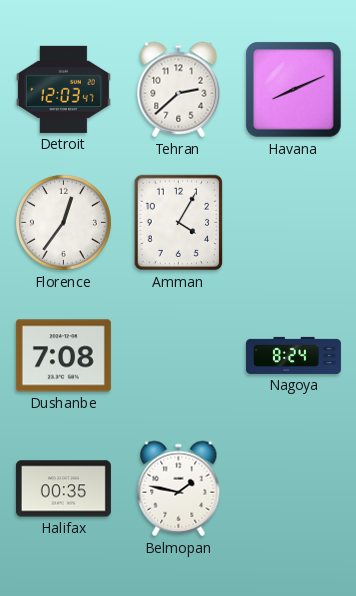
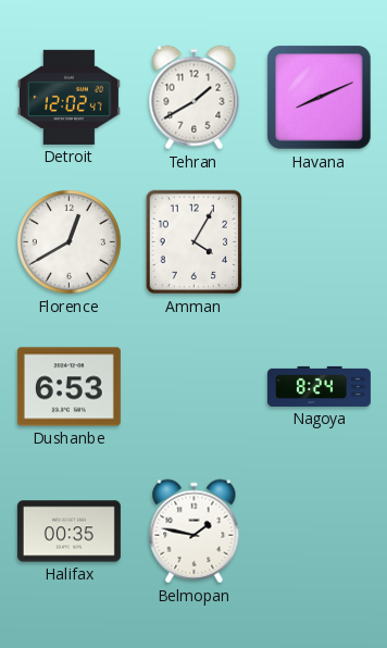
Detroit: 12:03 -> 12:02
Tehran: 2:38 -> 1:40
Florence: 12:36 -> 12:40
Dushanbe: 7:08 -> 6:53
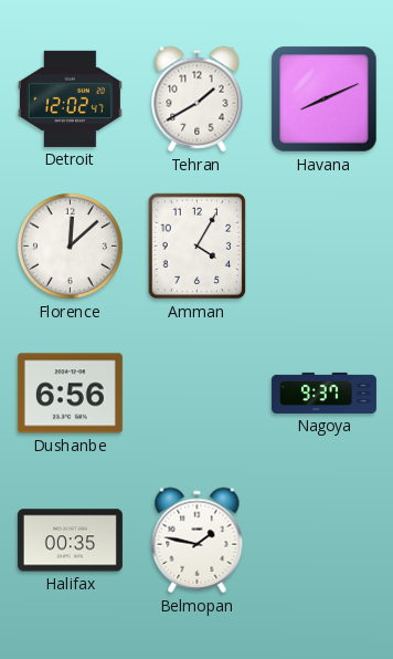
Florence: 12:40 -> 12:08
Dushanbe: 6:53 -> 6:56
Nagoya: 8:24 -> 9:37
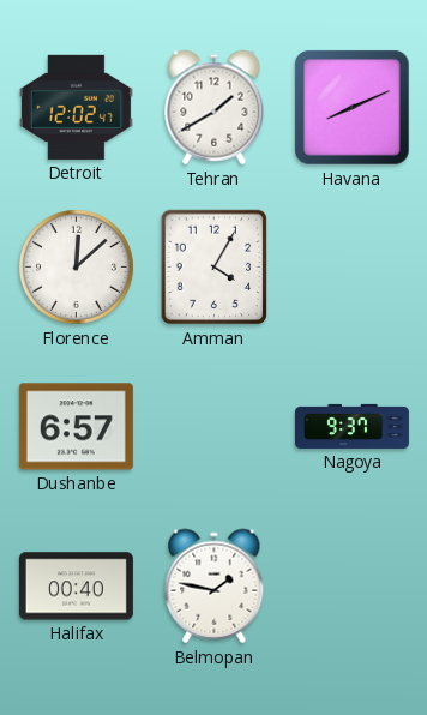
Dushanbe: 6:56 -> 6:57
Halifax: 00:35 -> 00:40
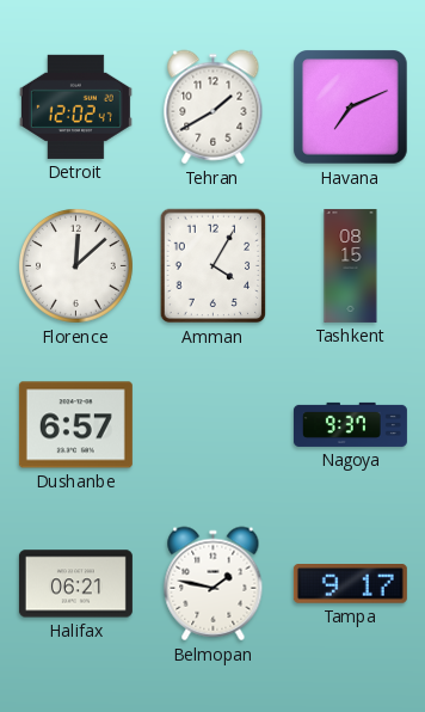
Havana: 8:11 -> 7:11
Tashkent: none -> 08:15
Halifax: 00:40 -> 06:21
Tampa: none -> 9:17
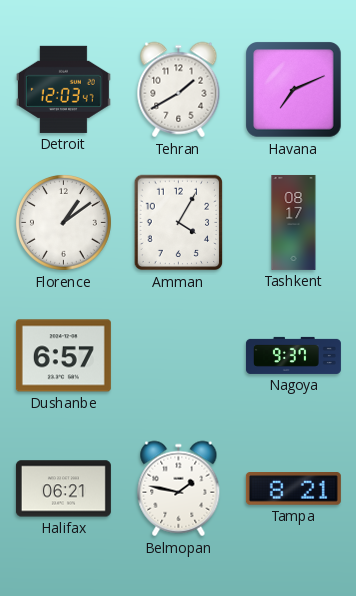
Detroit: 12:02 -> 12:03
Florence: 12:08 -> 1:09
Tashkent: 08:15 -> 08:17
Tampa: 9:17 -> 8:21
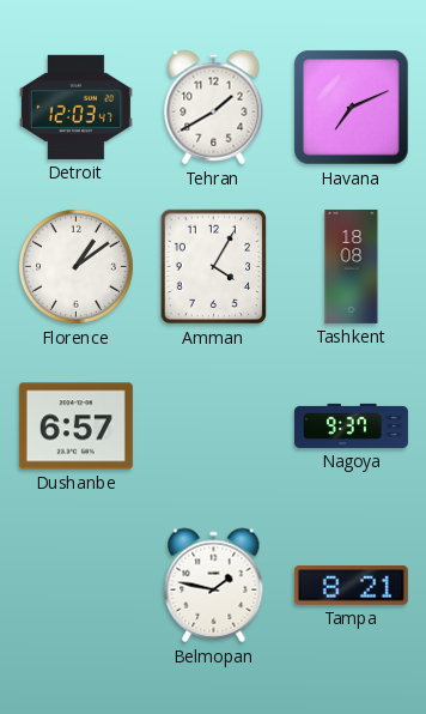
Tashkent: 08:17 -> 18:08
Halifax: 06:21 -> none
